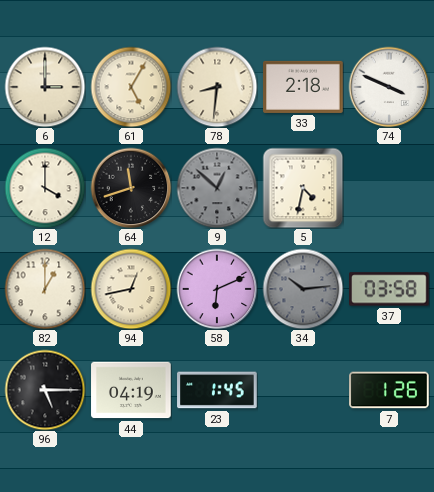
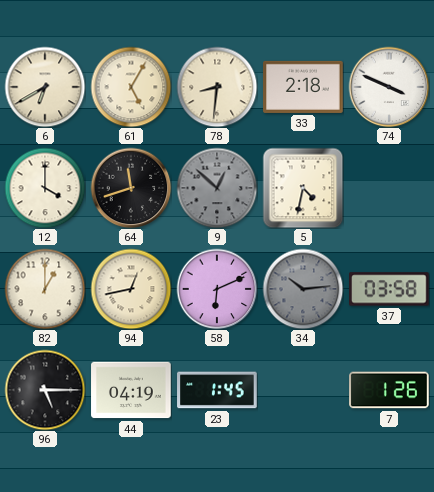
6: 3:00 -> 6:40
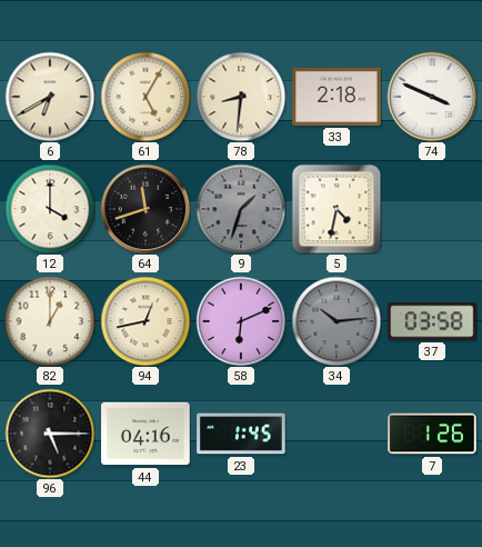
9: 12:52 -> 1:33
44: 04:19 -> 04:16
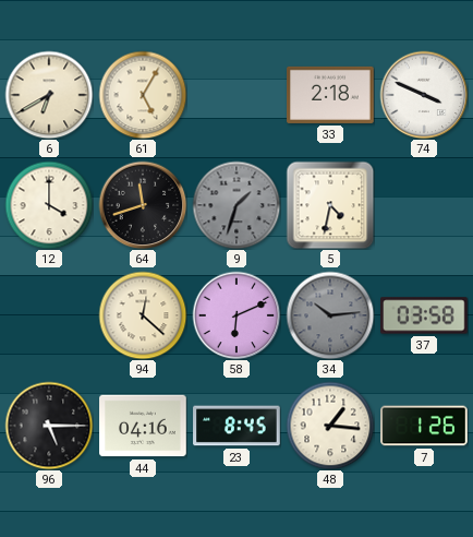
78: 8:31 -> none
82: 1:00 -> none
94: 12:43 -> 12:22
23: 1:45 -> 8:45
48: none -> 1:16
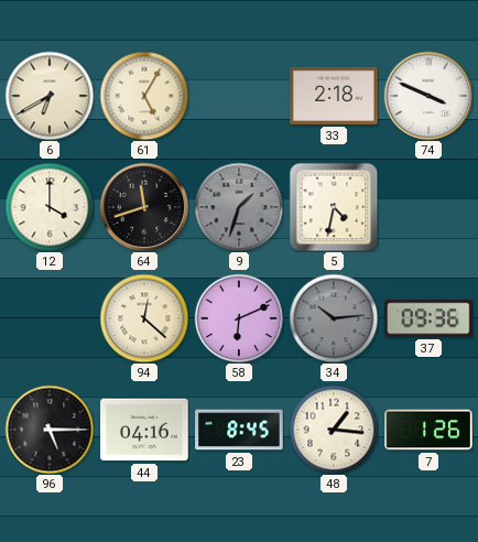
37: 03:58 -> 09:36
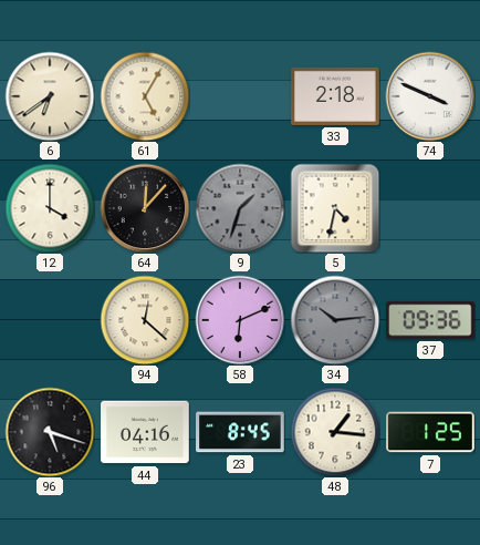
6: 6:40 -> 6:39
64: 11:42 -> 12:07
96: 5:15 -> 5:18
7: 1:26 -> 1:25
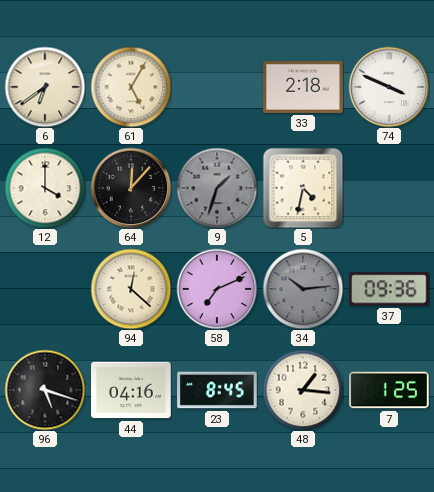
58: 6:11 -> 7:11
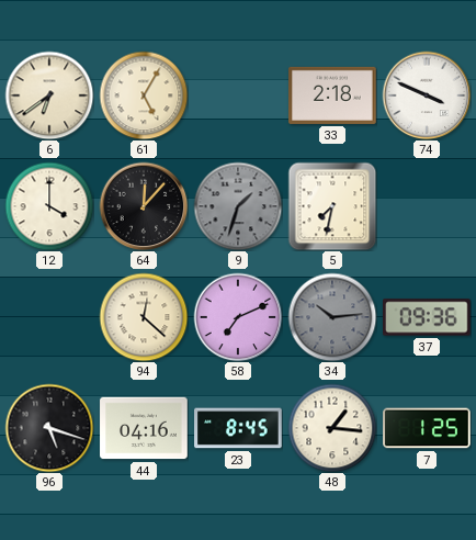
5: 4:32 -> 7:32
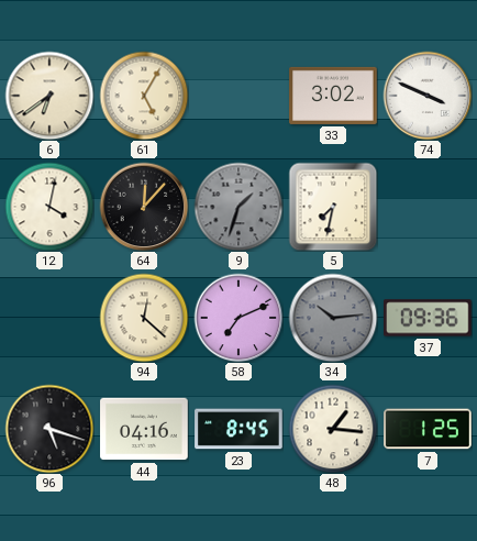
33: 2:18 -> 3:02
12: 4:00 -> 4:02
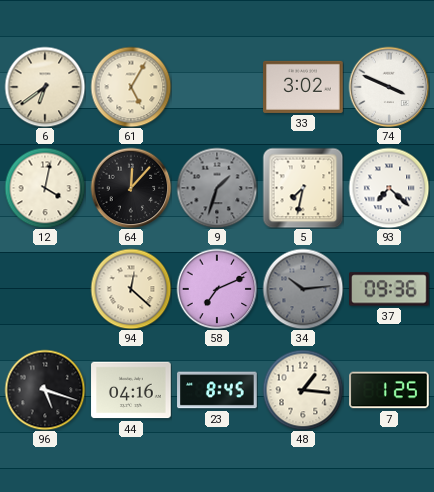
93: none -> 7:22
